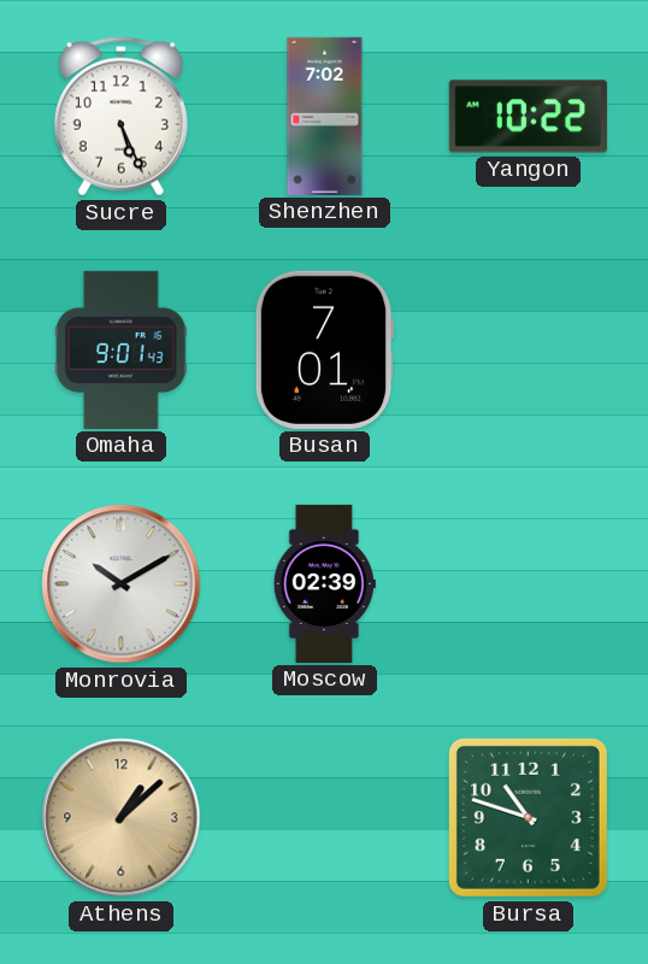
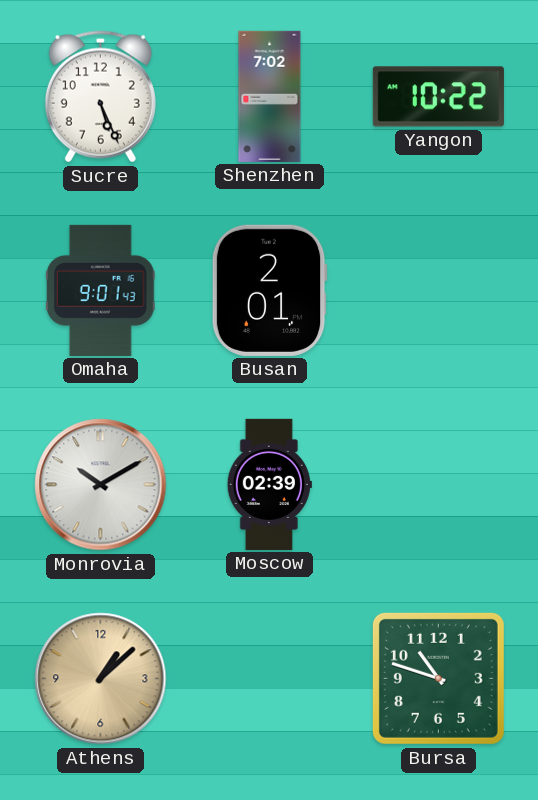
Busan: 7:01 -> 2:01
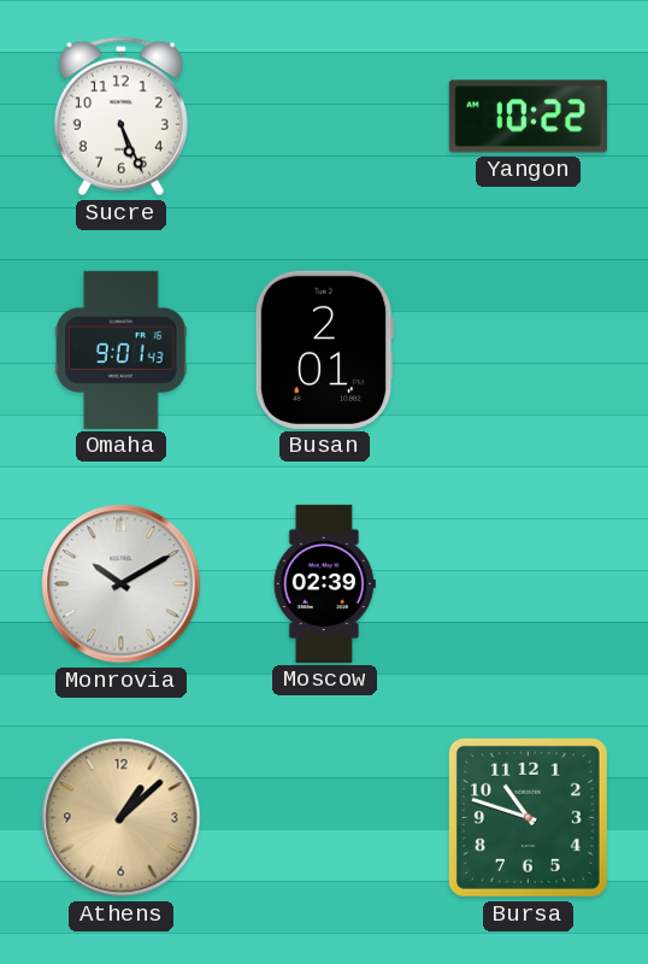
Shenzhen: 7:02 -> none
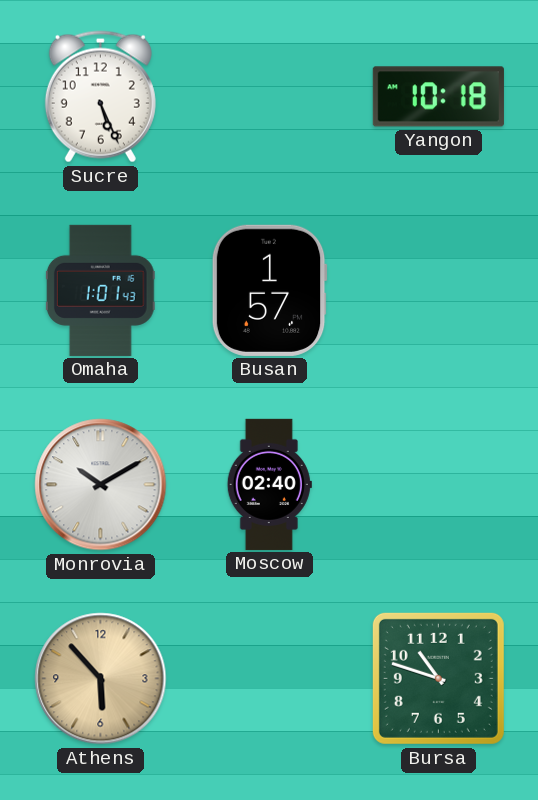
Yangon: 10:22 -> 10:18
Omaha: 9:01 -> 1:01
Busan: 2:01 -> 1:57
Moscow: 02:39 -> 02:40
Athens: 1:08 -> 5:53
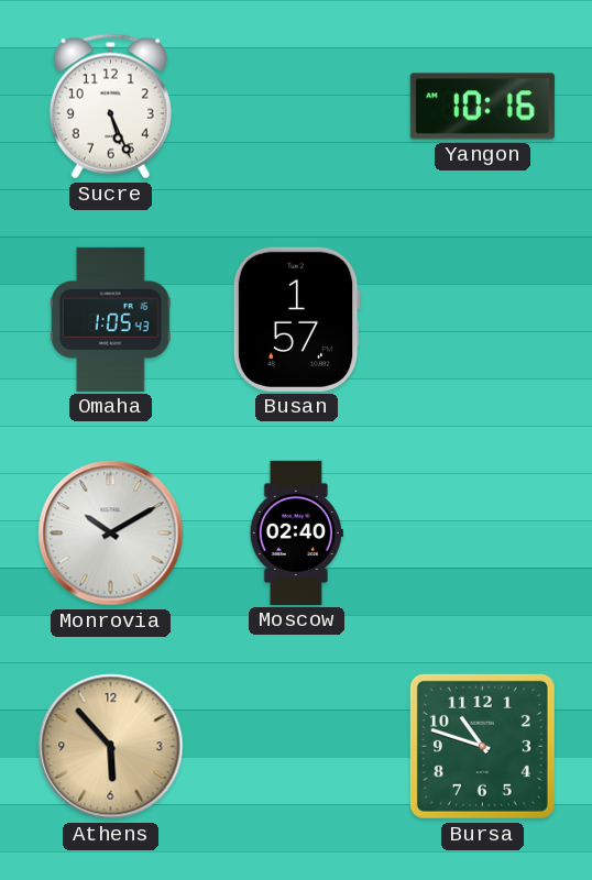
Yangon: 10:18 -> 10:16
Omaha: 1:01 -> 1:05
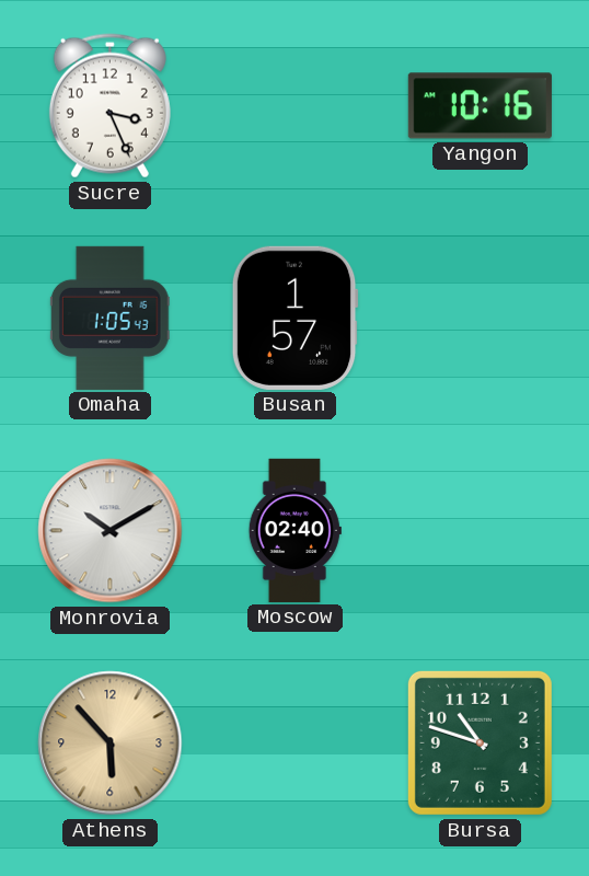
Sucre: 5:26 -> 3:26
